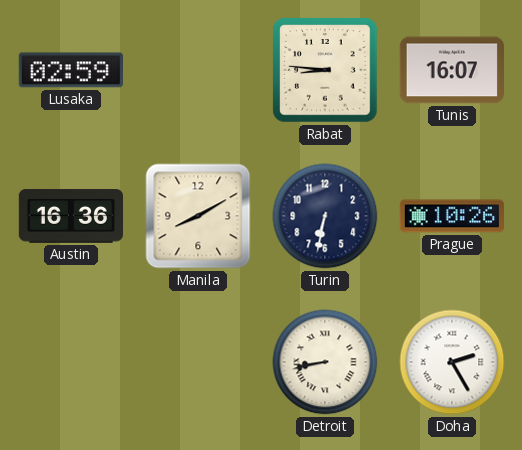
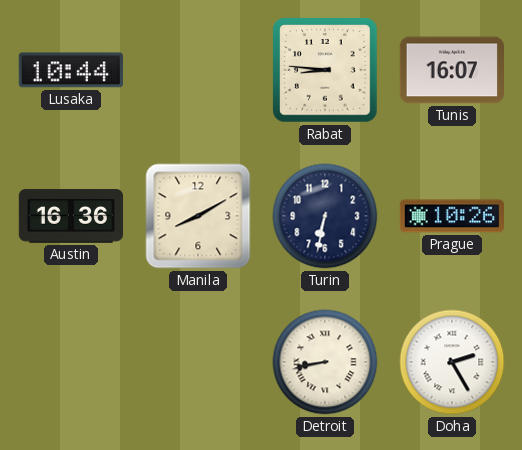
Lusaka: 02:59 -> 10:44
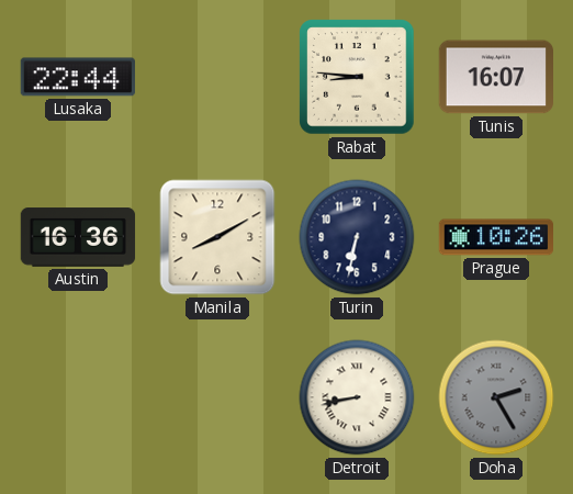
Lusaka: 10:44 -> 22:44
Doha dial: white -> grey
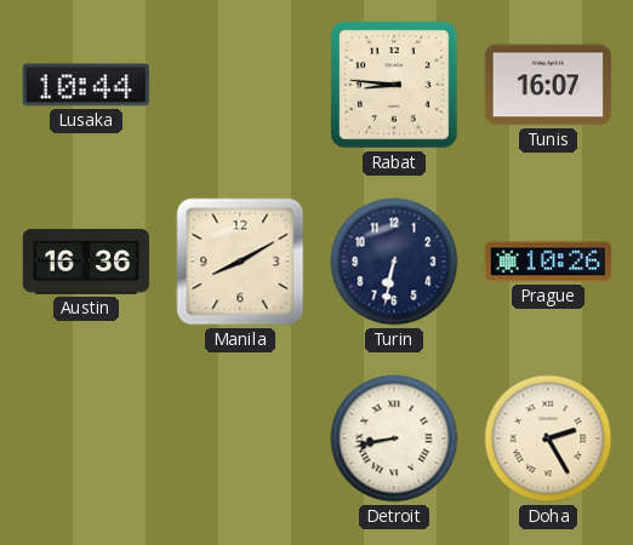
Lusaka: 22:44 -> 10:44
Doha dial: grey -> cream
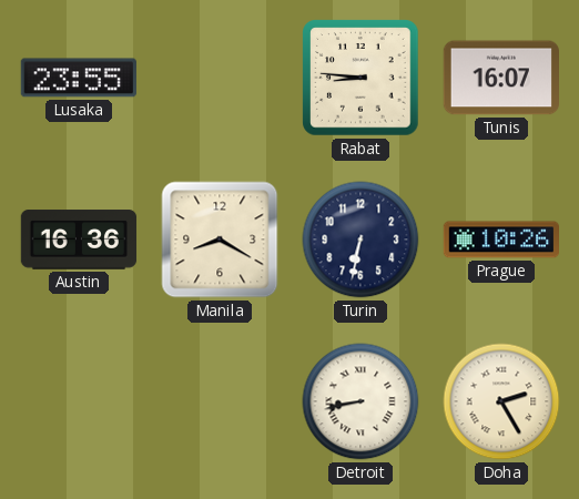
Lusaka: 10:44 -> 23:55
Manila: 8:10 -> 8:20
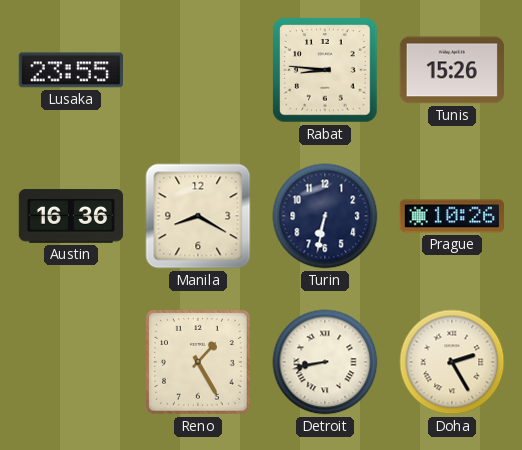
Tunis: 16:07 -> 15:26
Reno: none -> 1:25
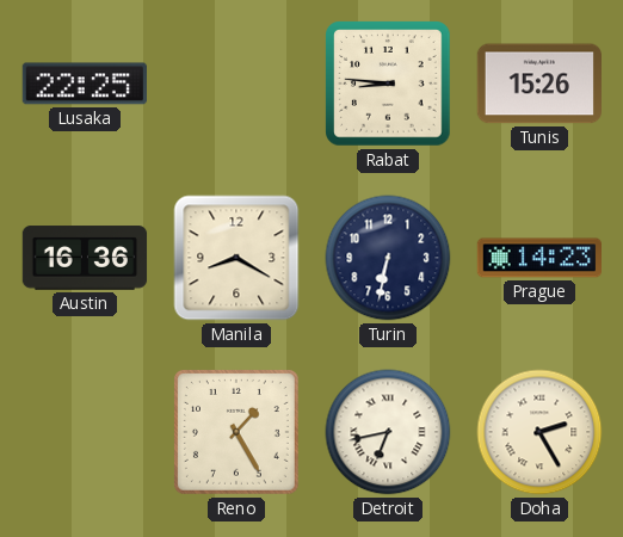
Lusaka: 23:55 -> 22:25
Prague: 10:26 -> 14:23
Detroit: 8:43 -> 6:43
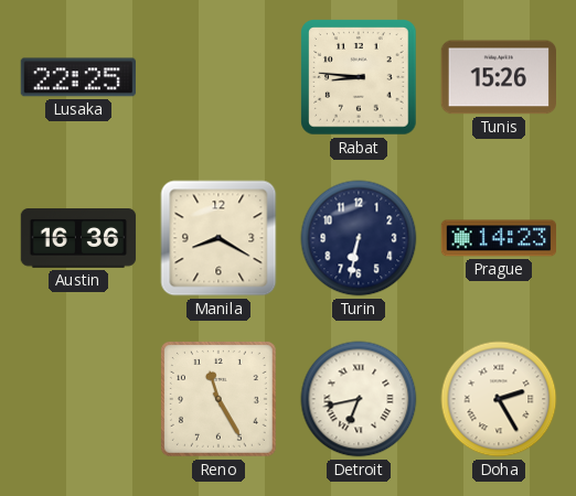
Reno: 1:25 -> 11:25
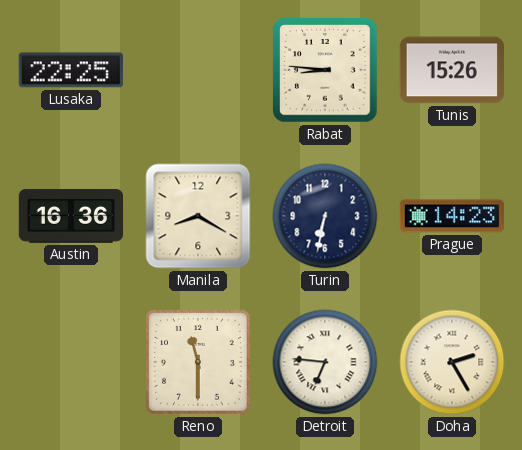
Reno: 11:25 -> 11:30
Detroit: 6:43 -> 6:46
